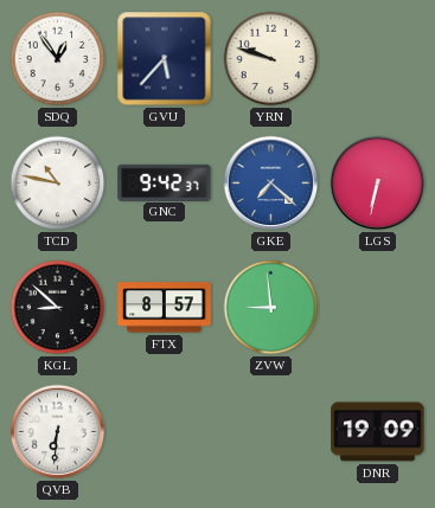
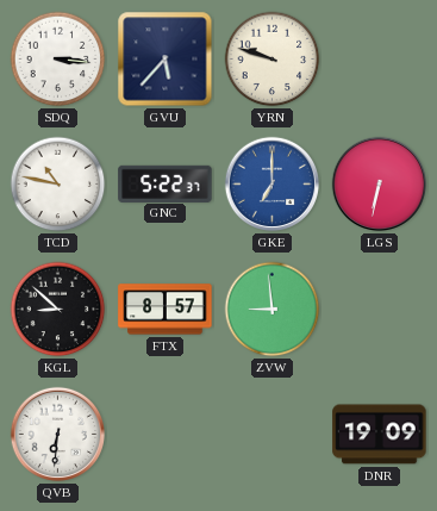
SDQ: 12:54 -> 3:16
GNC: 9:42 -> 5:22
GKE: 7:22 -> 7:00
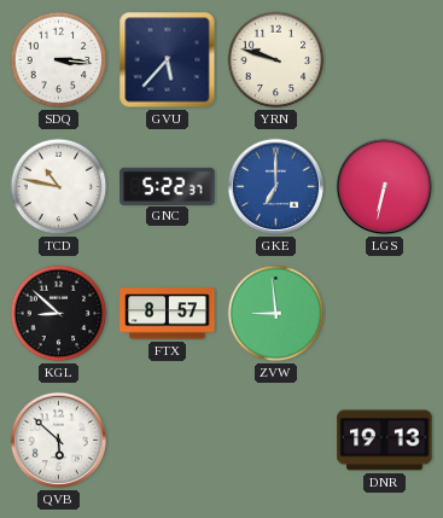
QVB: 6:31 -> 5:52
DNR: 19:09 -> 19:13
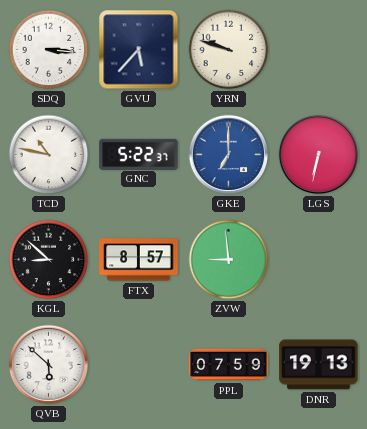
PPL: none -> 07:59
